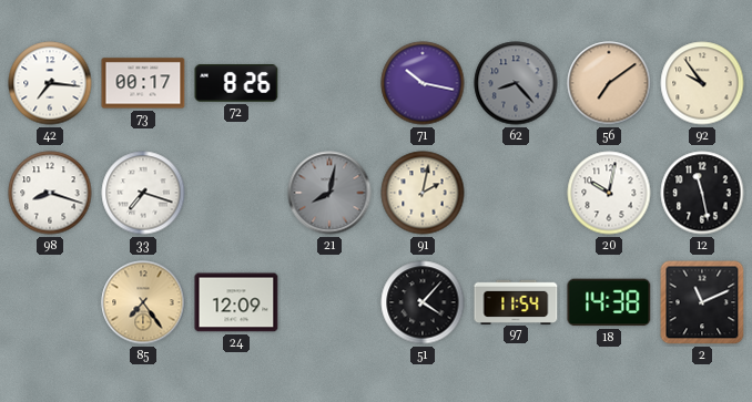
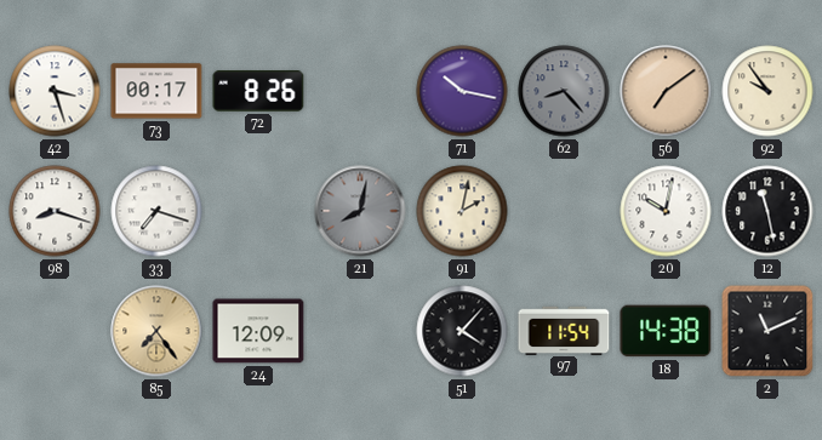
42: 7:16 -> 3:27
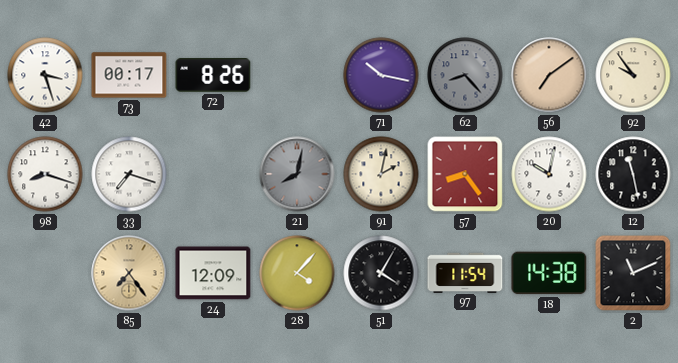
57: none -> 8:24
28: none -> 4:07
51: 4:07 -> 4:05
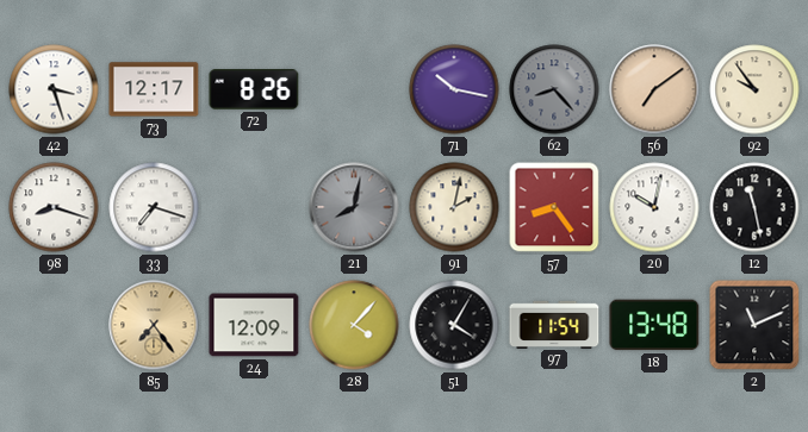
73: 00:17 -> 12:17
18: 14:38 -> 13:48
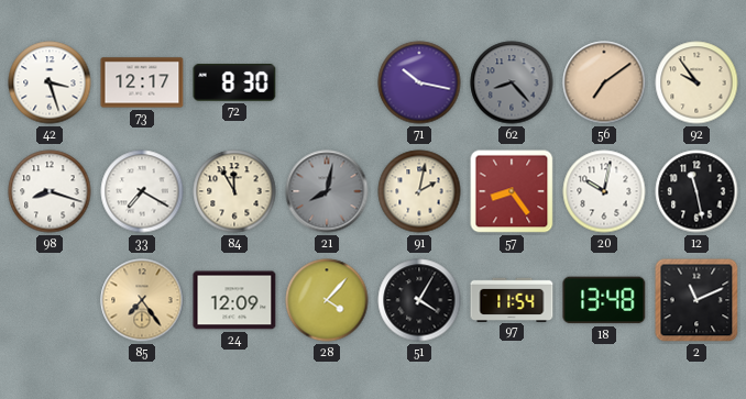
72: 8:26 -> 8:30
33: 7:18 -> 7:20
84: none -> 11:55
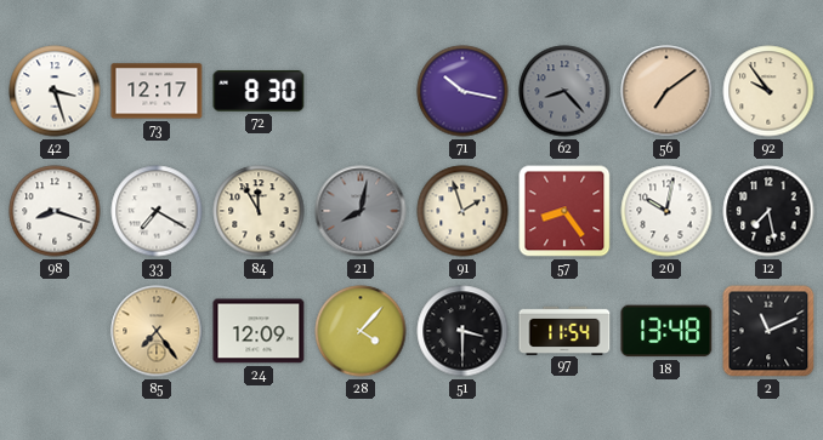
91: 2:02 -> 1:57
12: 11:28 -> 7:28
51: 4:05 -> 3:30
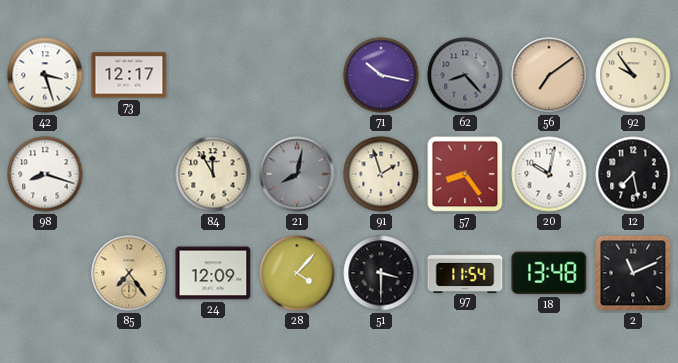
72: 8:30 -> none
33: 7:20 -> none
